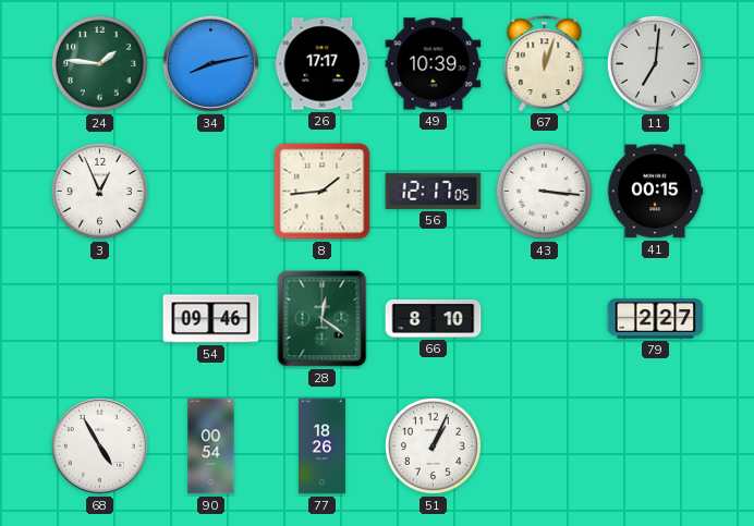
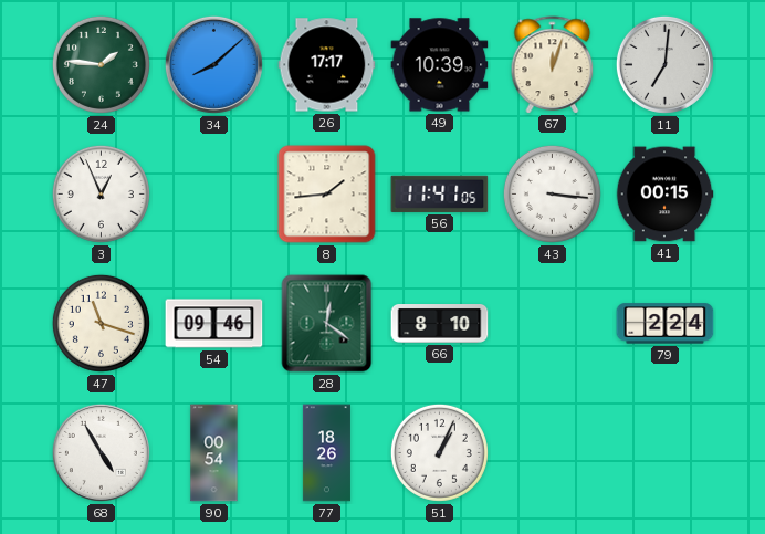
34: 8:13 -> 8:08
56: 12:17 -> 11:41
47: none -> 11:18
79: 2:27 -> 2:24
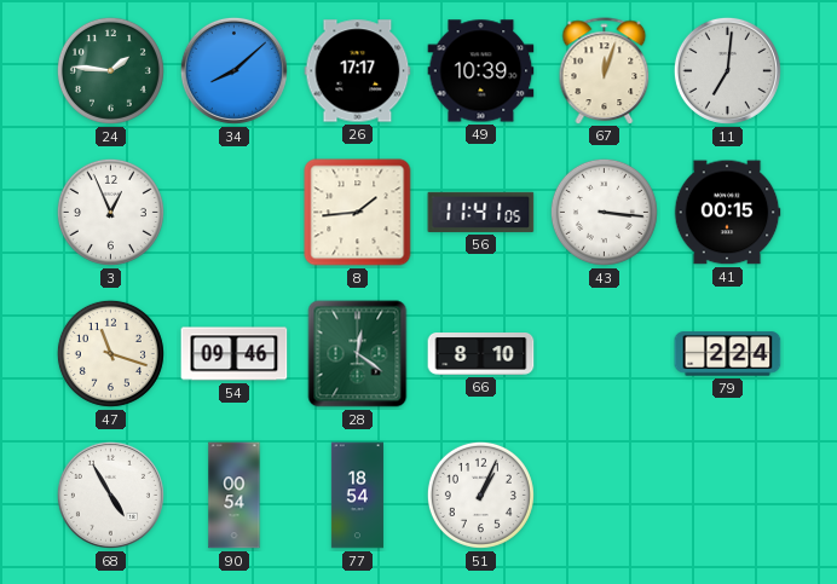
77: 18:26 -> 18:54
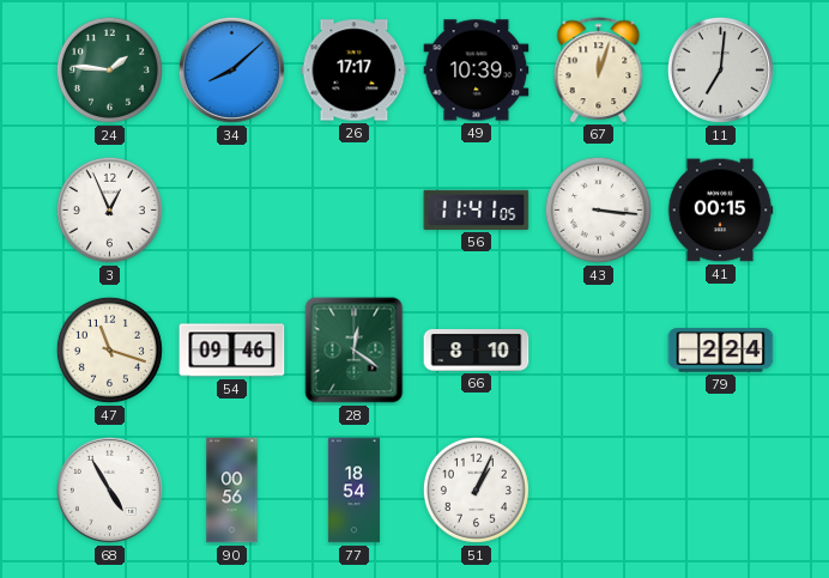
8: 1:44 -> none
90: 00:54 -> 00:56
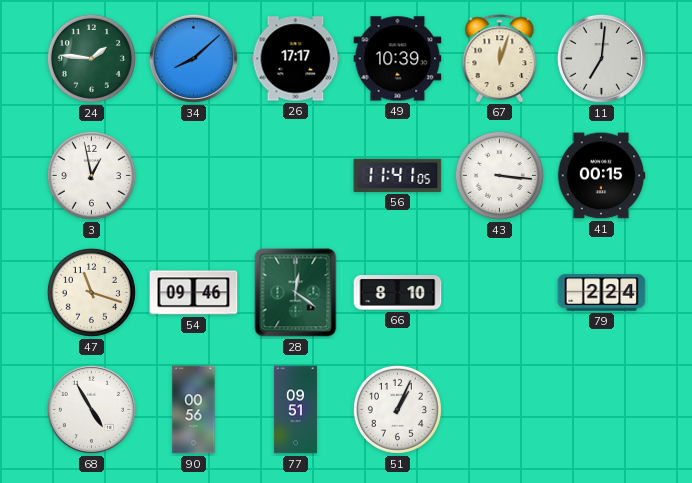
3: 12:56 -> 12:58
77: 18:54 -> 09:51
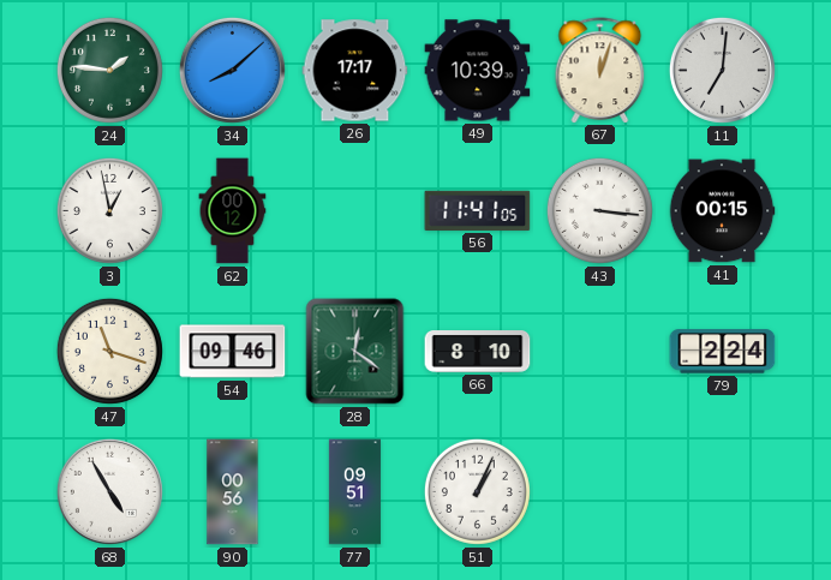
62: none -> 00:12
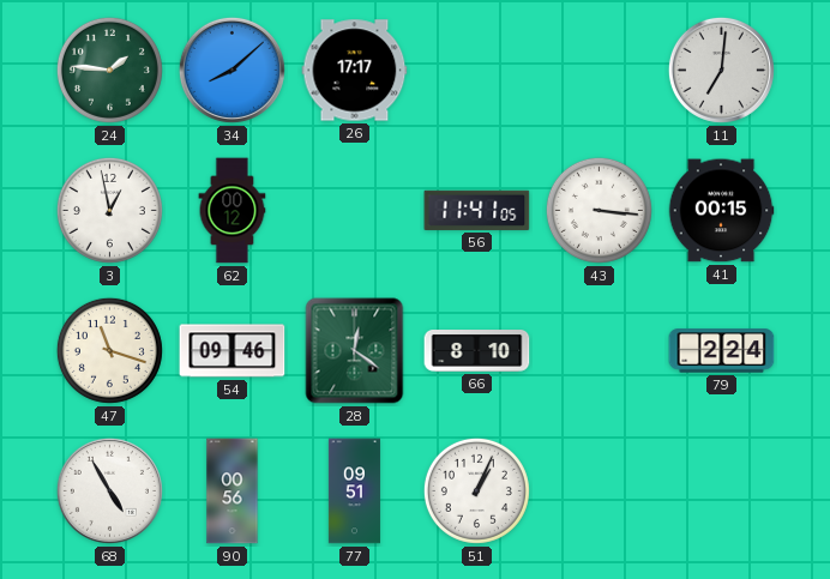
49: 10:39 -> none
67: 12:03 -> none
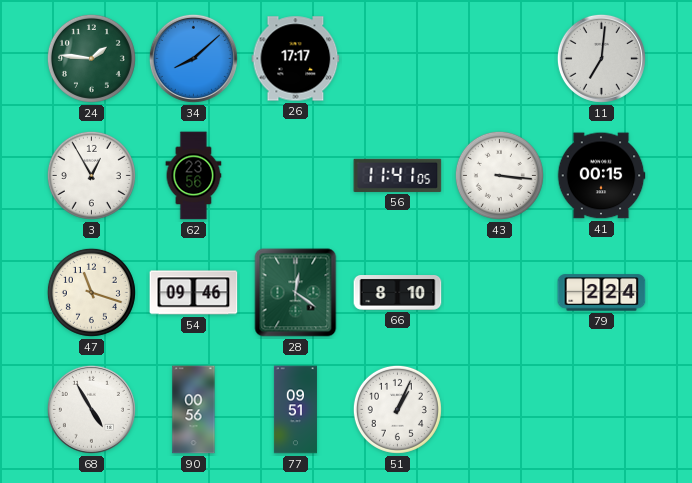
3: 12:58 -> 12:55
62: 00:12 -> 23:56
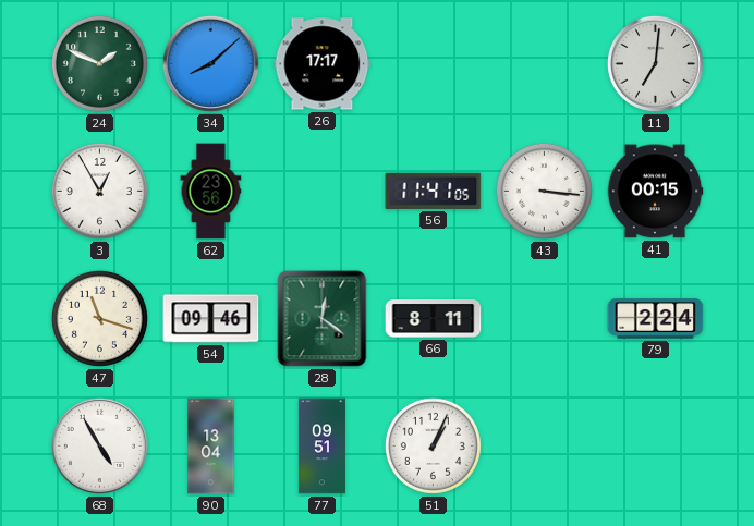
24: 1:46 -> 1:49
66: 8:10 -> 8:11
90: 00:56 -> 13:04
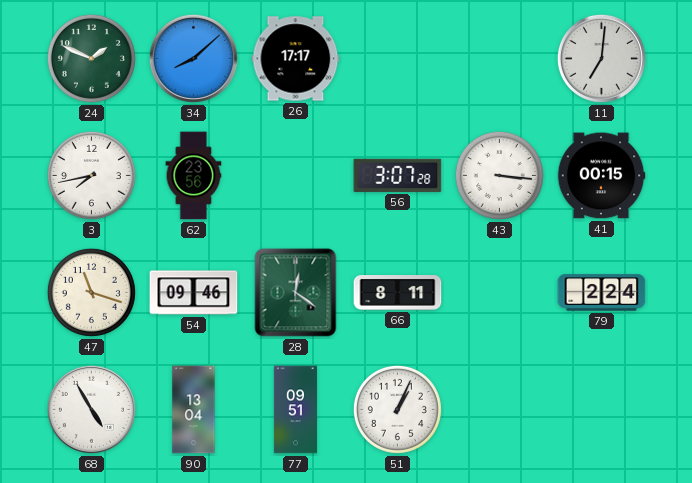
3: 12:55 -> 7:43
56: 11:41 -> 3:07
